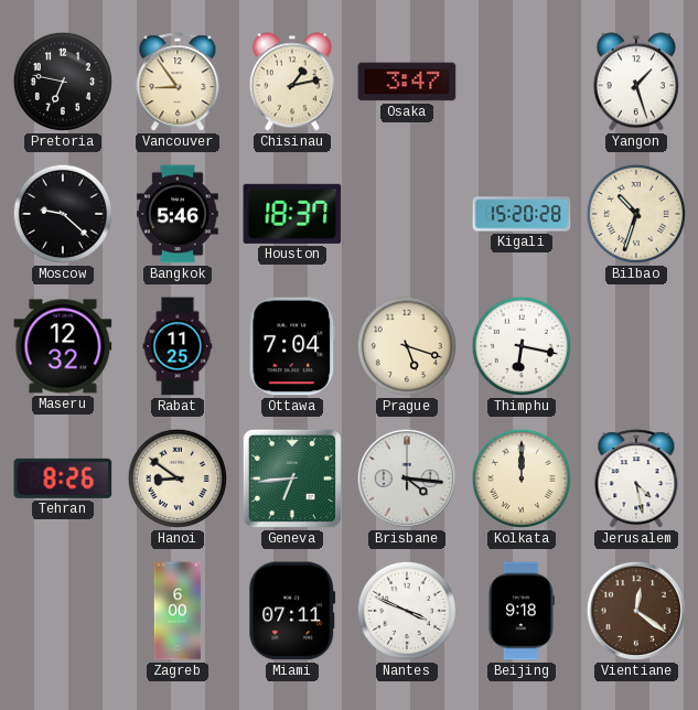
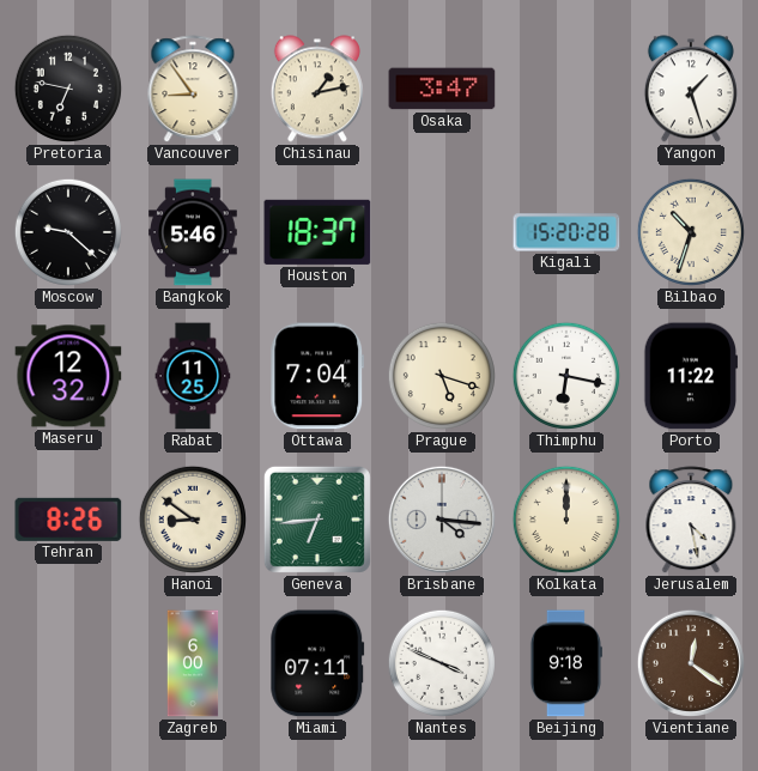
Porto: none -> 11:22
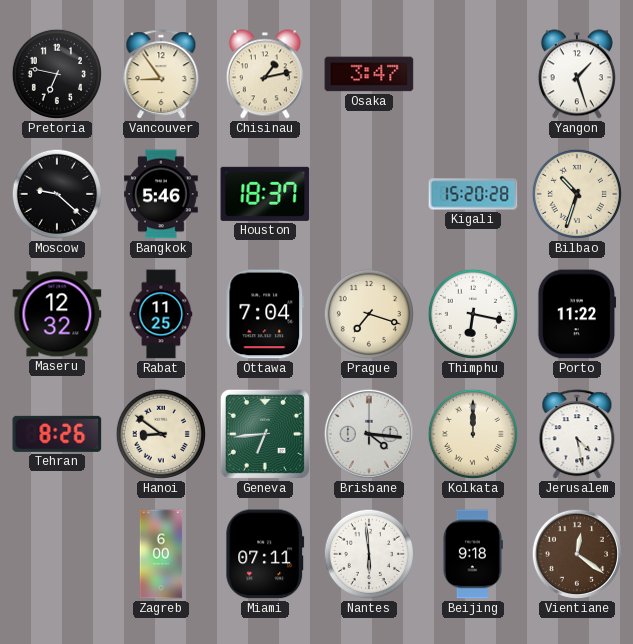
Prague: 5:18 -> 7:18
Nantes: 3:49 -> 5:59
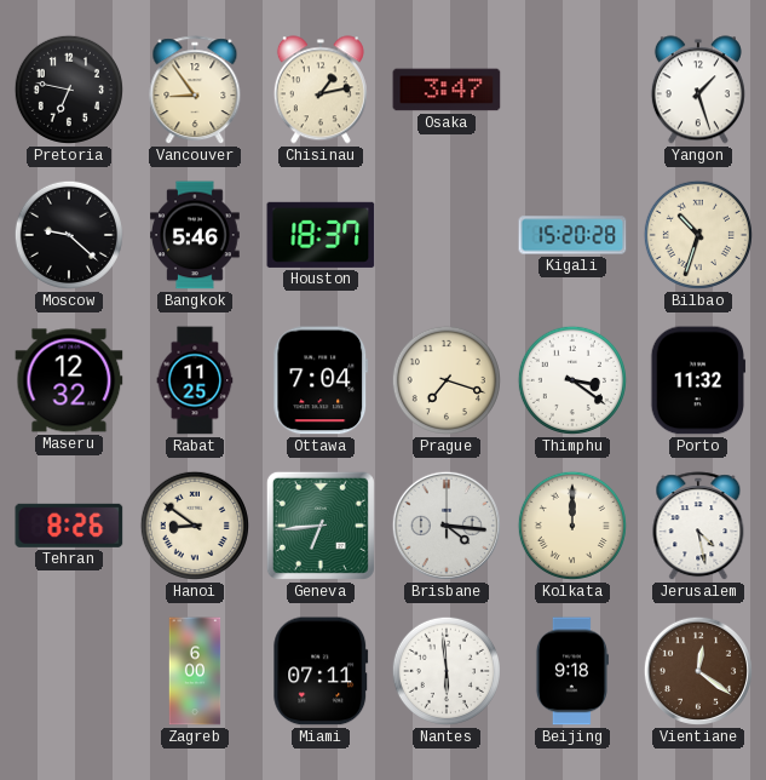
Thimphu: 6:17 -> 3:21
Porto: 11:22 -> 11:32
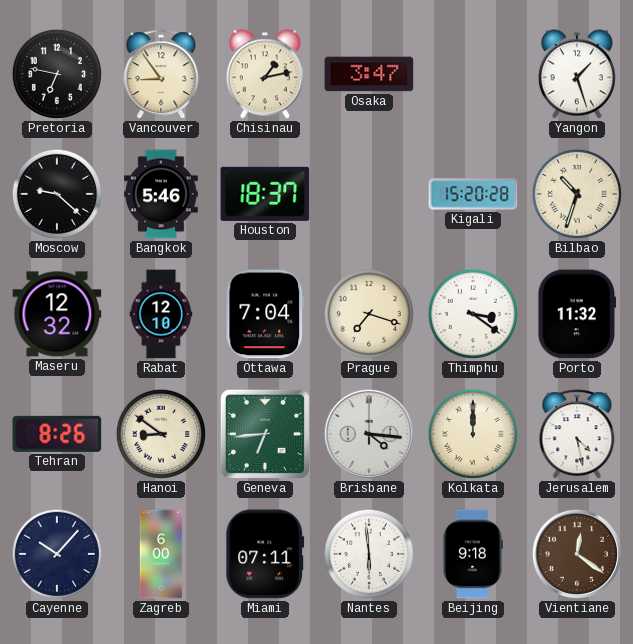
Rabat: 11:25 -> 12:10
Cayenne: none -> 10:07
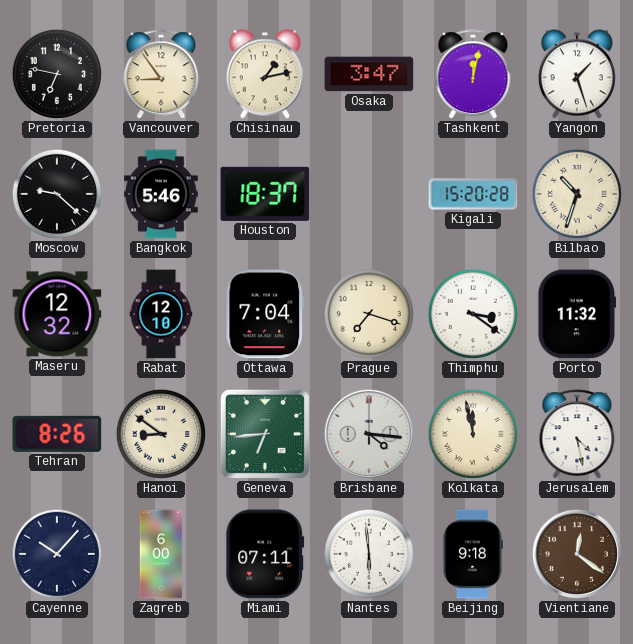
Tashkent: none -> 12:02
Kolkata: 12:00 -> 11:58
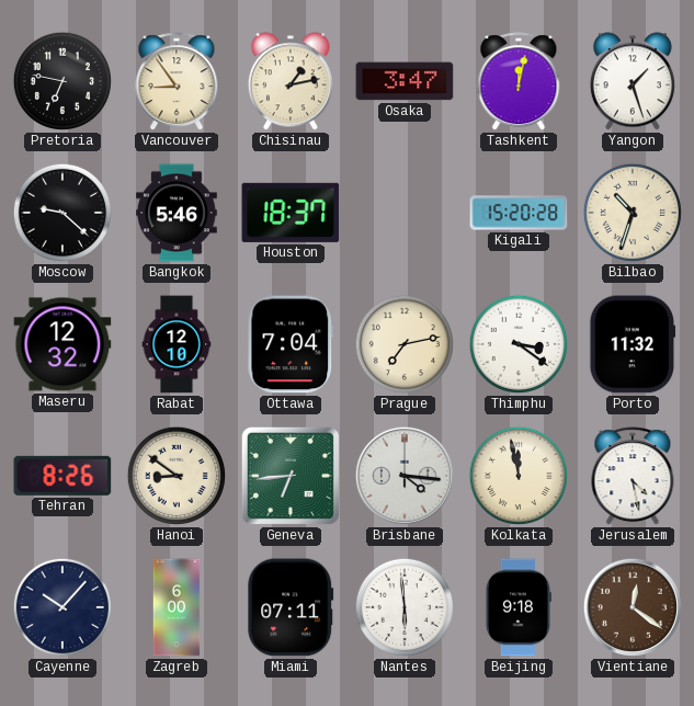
Prague: 7:18 -> 7:13
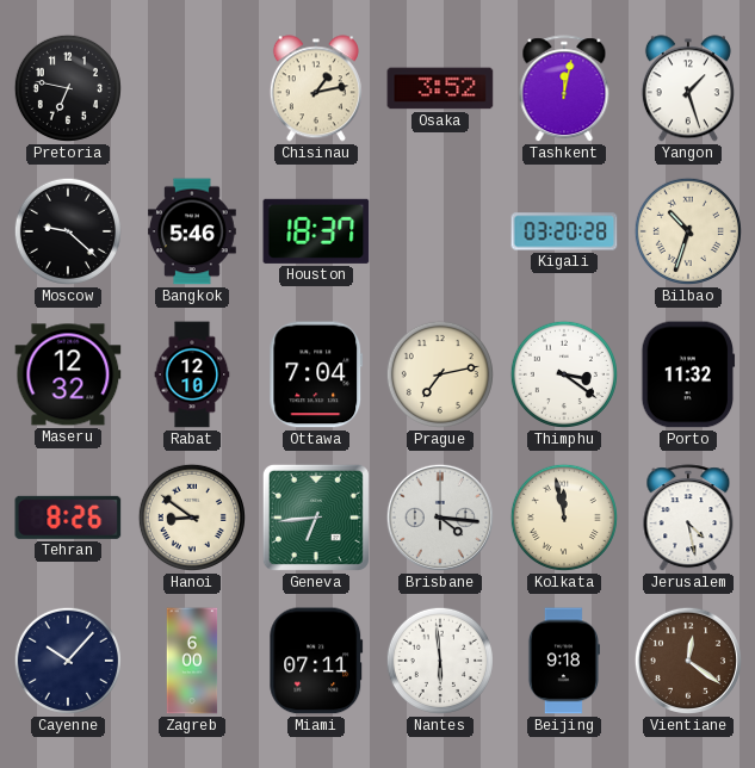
Vancouver: 8:54 -> none
Osaka: 3:47 -> 3:52
Kigali: 15:20 -> 03:20
